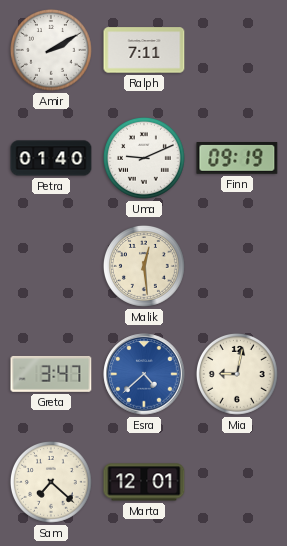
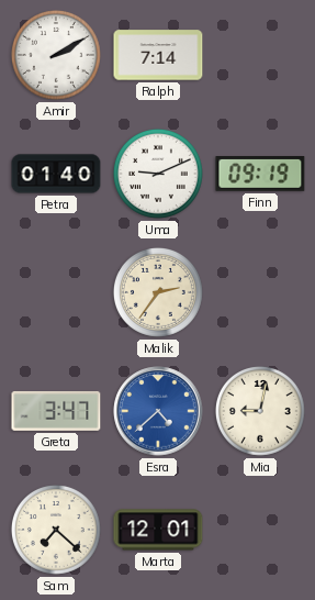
Ralph: 7:11 -> 7:14
Malik: 12:29 -> 2:36
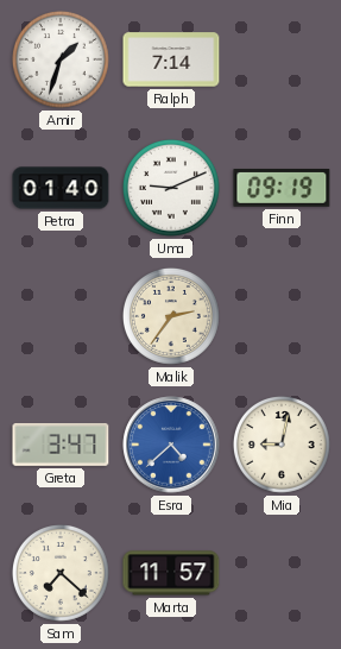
Amir: 2:10 -> 1:33
Marta: 12:01 -> 11:57
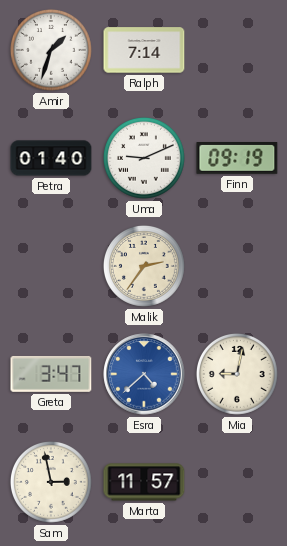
Sam: 7:22 -> 2:58
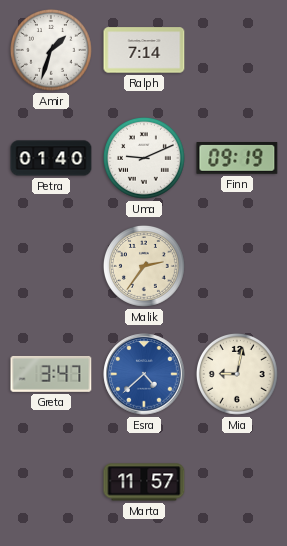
Sam: 2:58 -> none
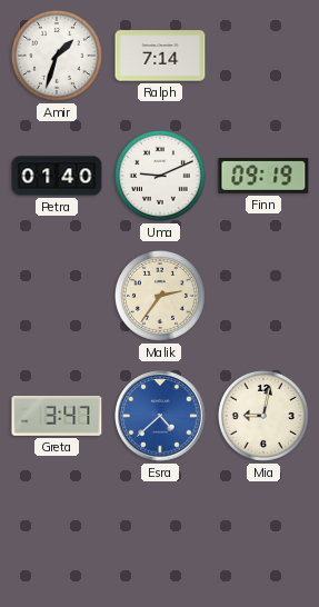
Marta: 11:57 -> none
